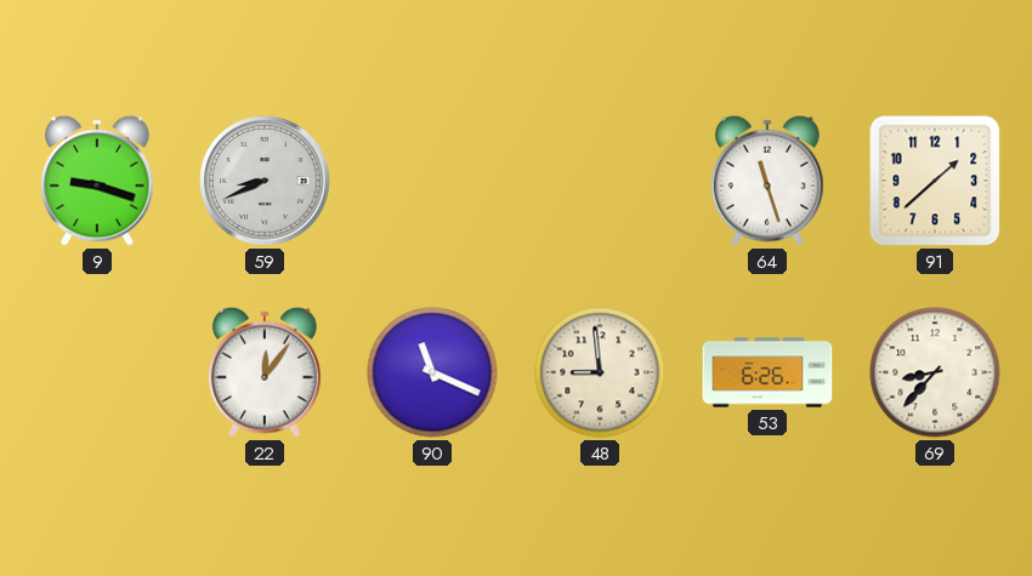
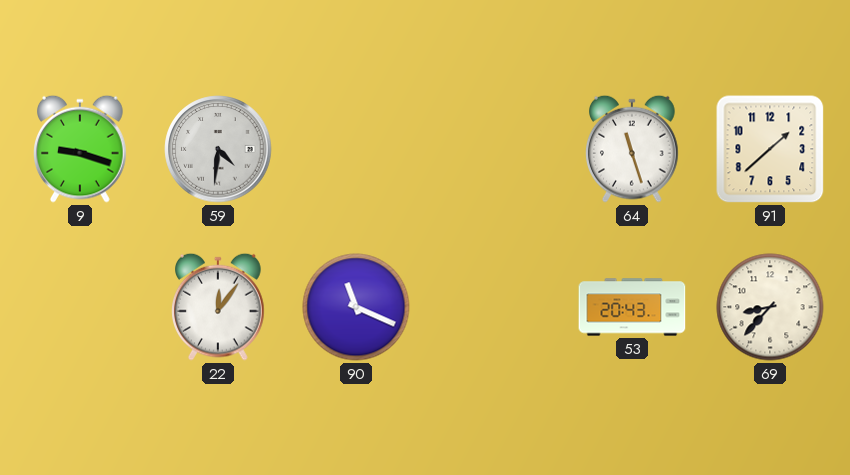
59: 8:41 -> 4:31
48: 8:59 -> none
53: 6:26 -> 20:43
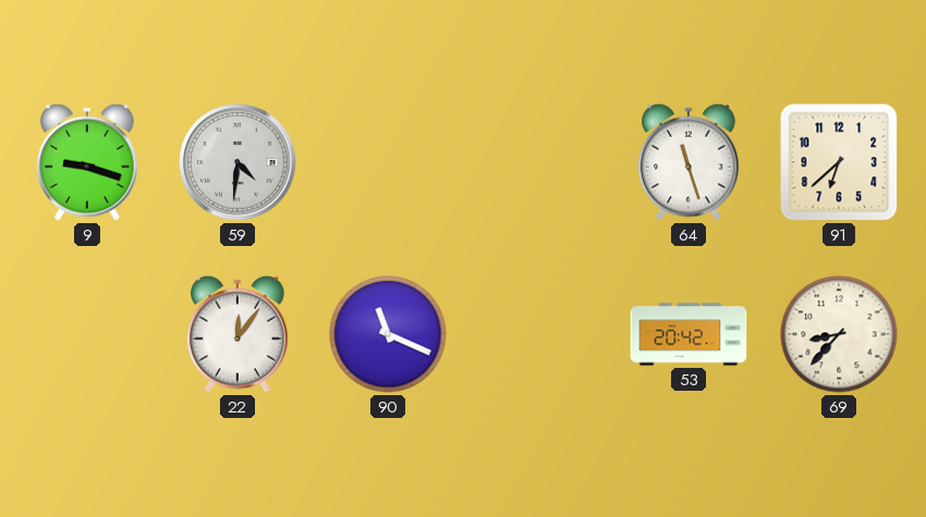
91: 1:38 -> 6:38
53: 20:43 -> 20:42
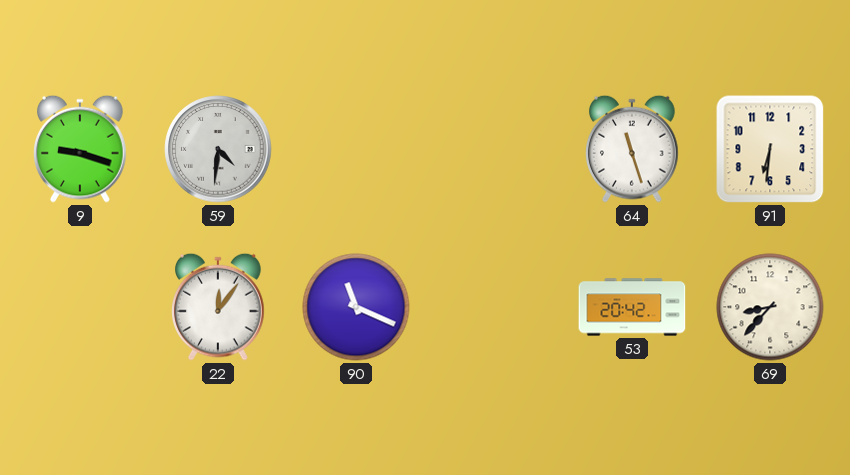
91: 6:38 -> 6:31
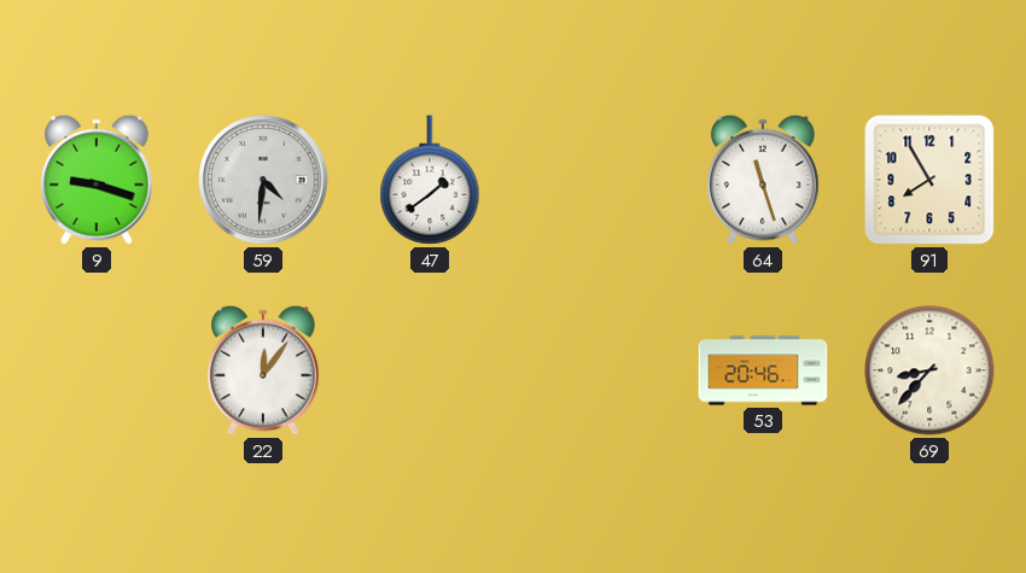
47: none -> 1:39
91: 6:31 -> 7:55
90: 11:19 -> none
53: 20:42 -> 20:46
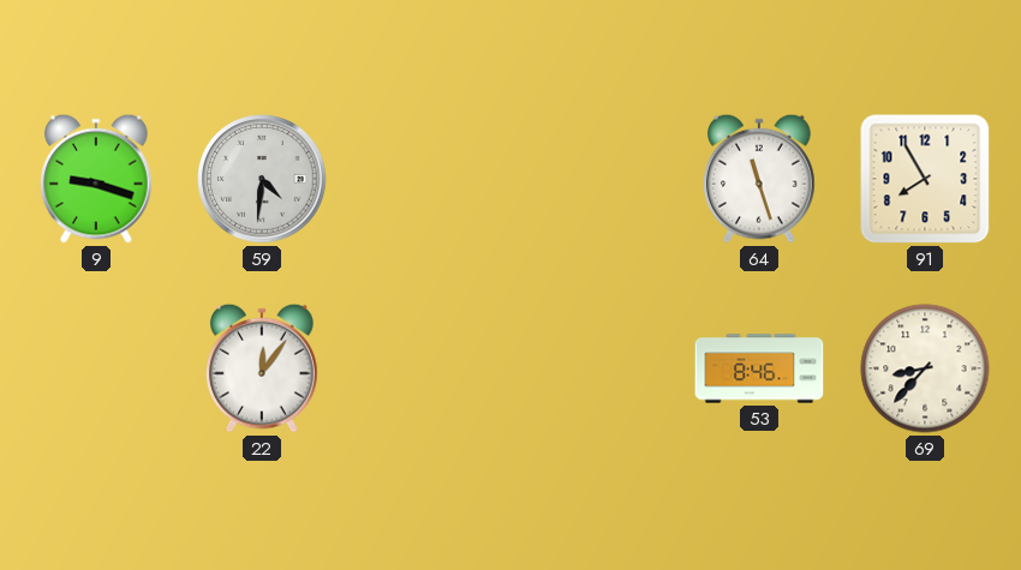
47: 1:39 -> none
53: 20:46 -> 8:46
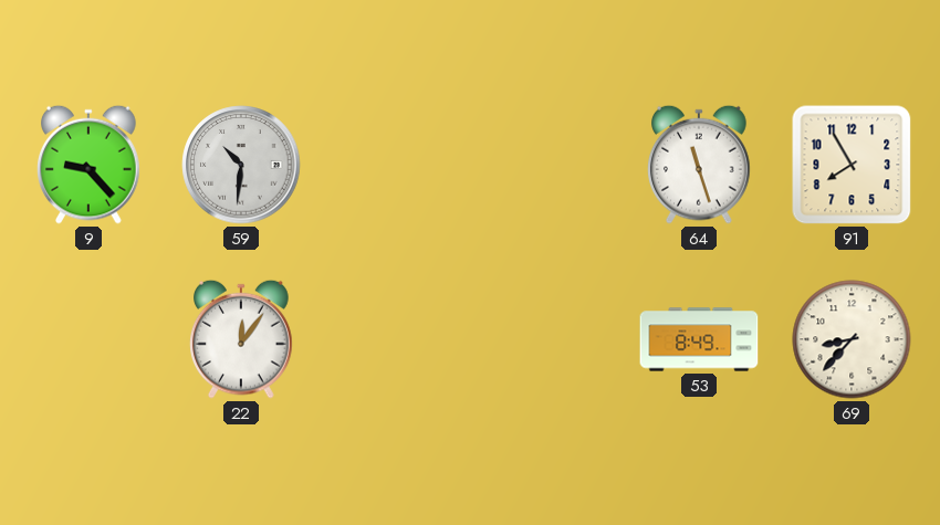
9: 9:18 -> 9:23
59: 4:31 -> 10:31
53: 8:46 -> 8:49
